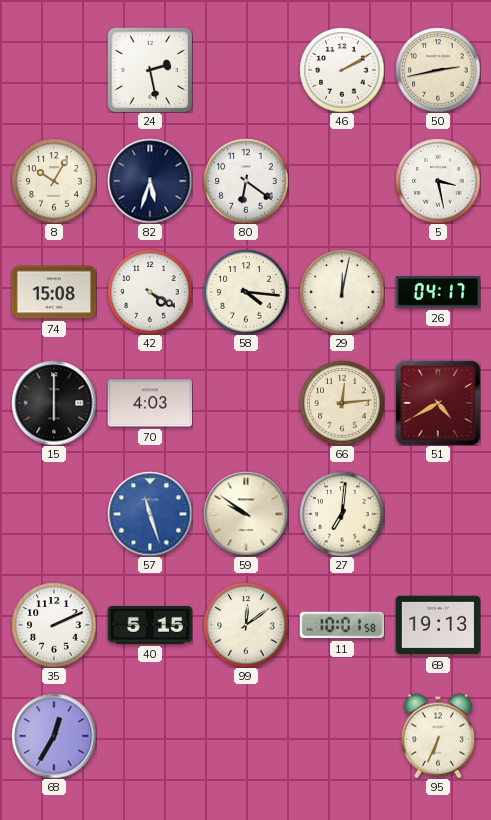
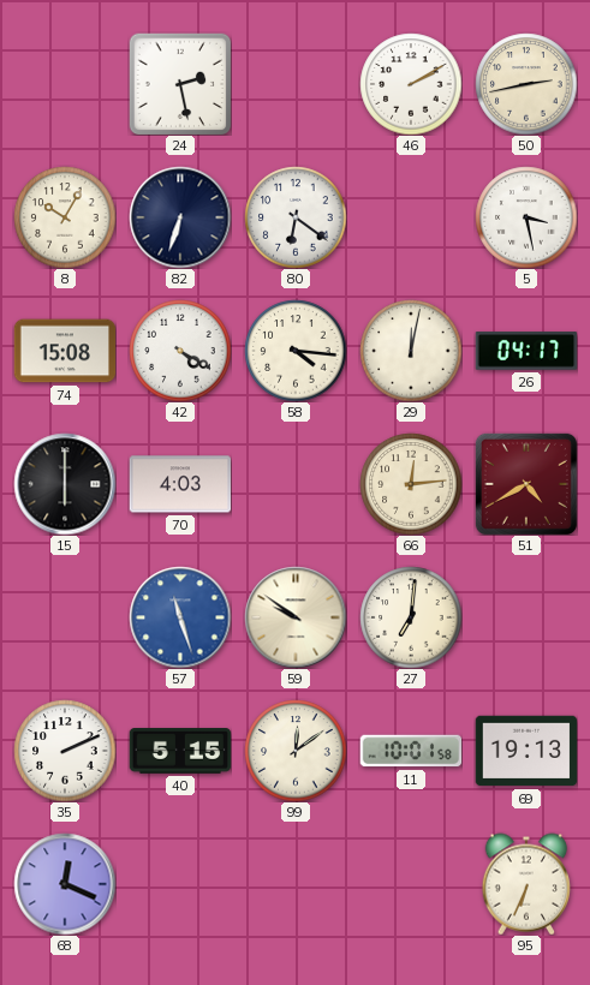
82: 5:33 -> 6:33
68: 12:35 -> 12:19
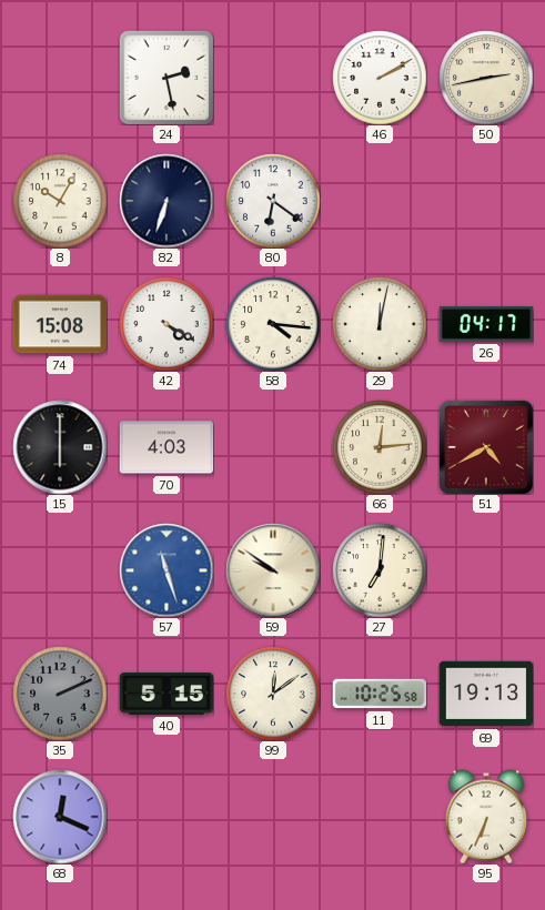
5: 3:28 -> none
35 dial: white -> grey
11: 10:01 -> 10:25
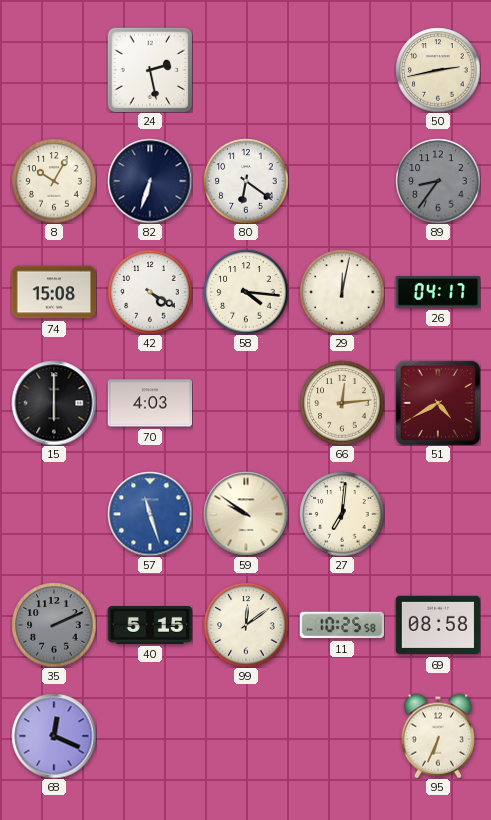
46: 2:10 -> none
89: none -> 8:36
69: 19:13 -> 08:58
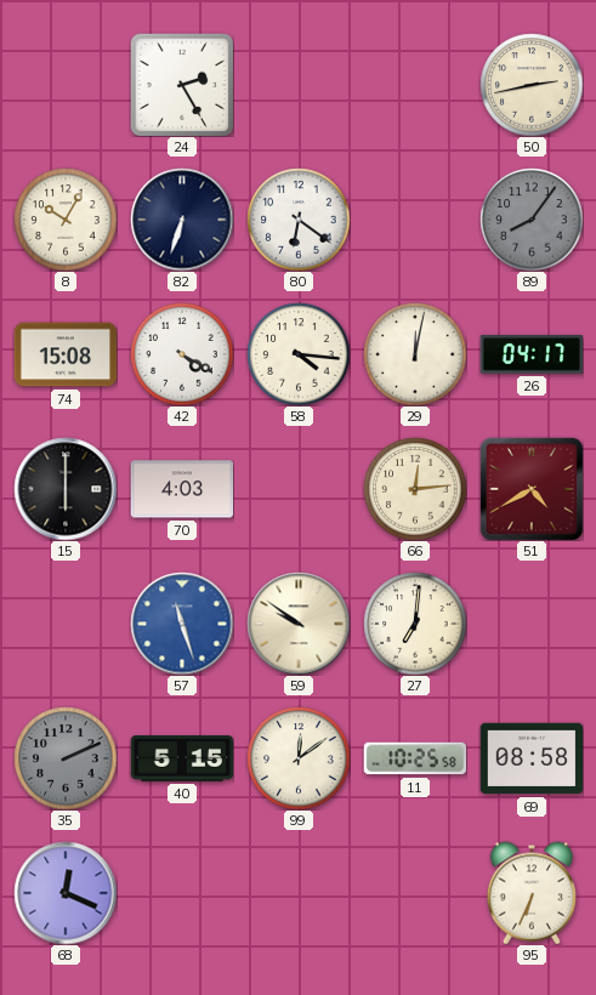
24: 2:28 -> 2:25
89: 8:36 -> 8:06
